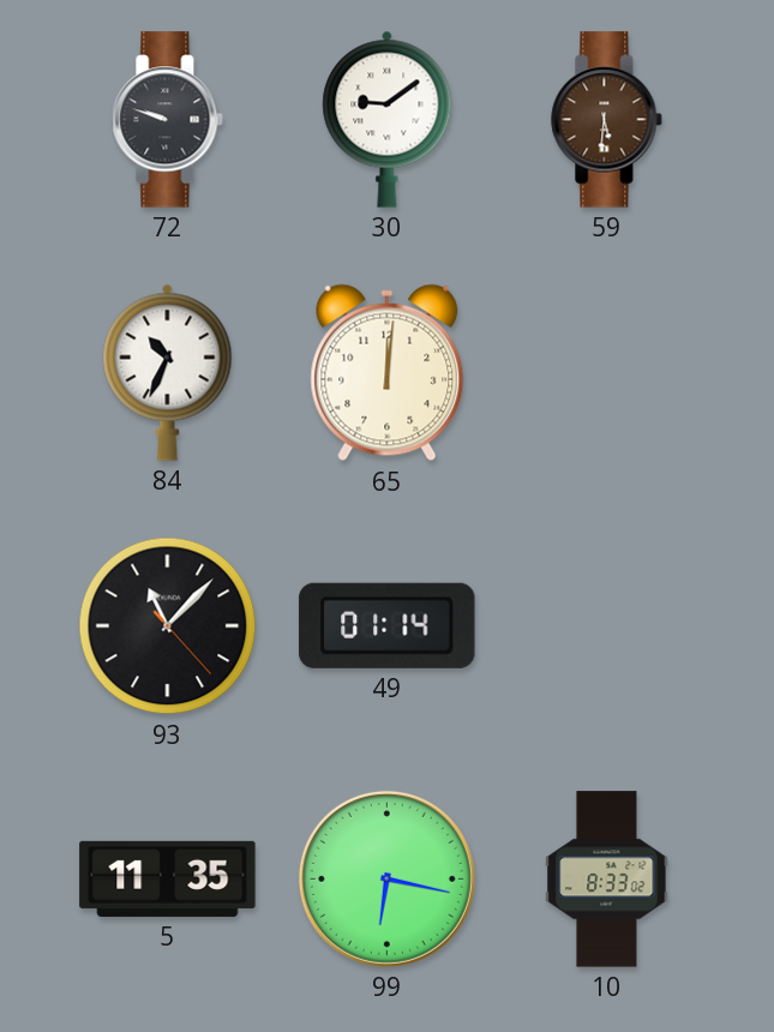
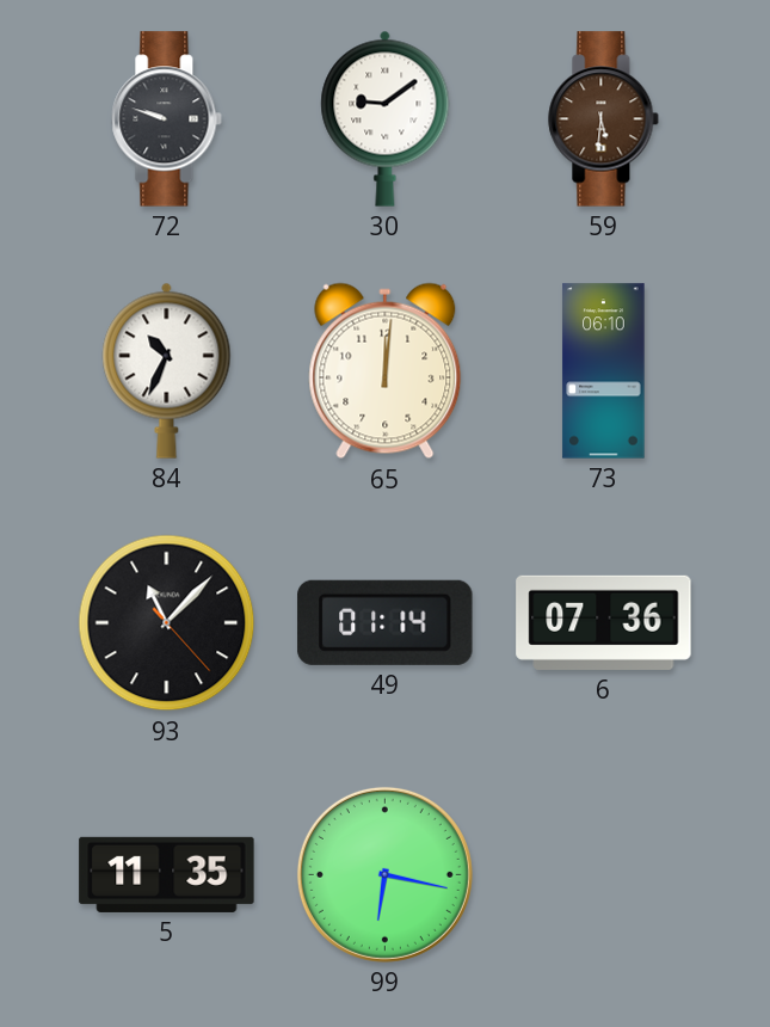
73: none -> 06:10
6: none -> 07:36
10: 8:33 -> none
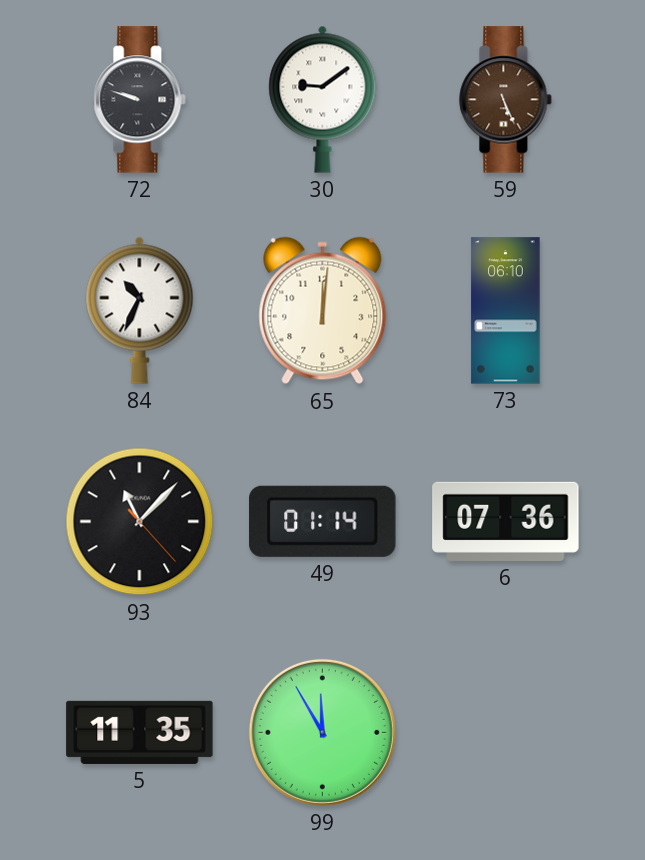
59: 5:31 -> 5:26
99: 6:17 -> 11:55
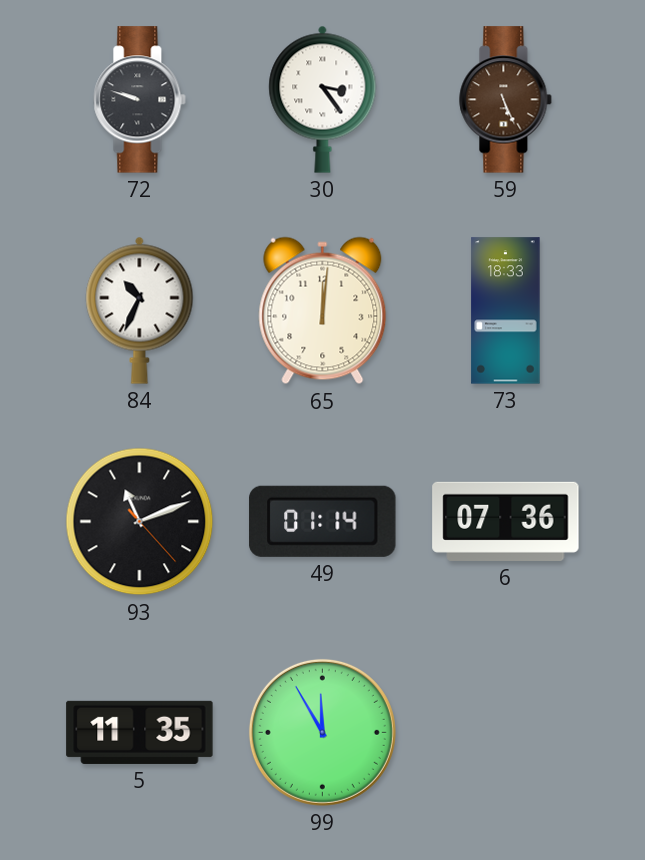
30: 9:09 -> 3:24
73: 06:10 -> 18:33
93: 11:07 -> 11:11
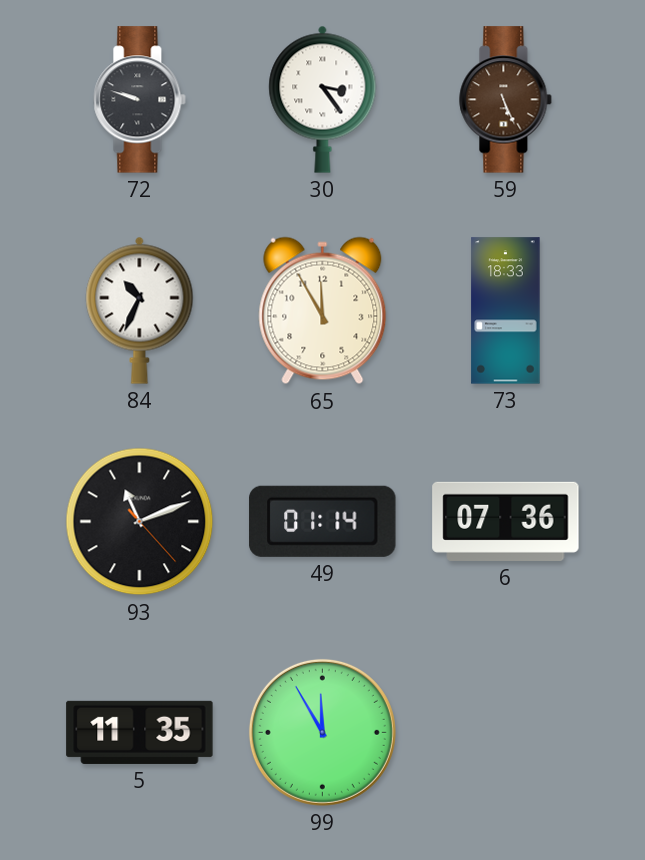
65: 12:01 -> 11:55
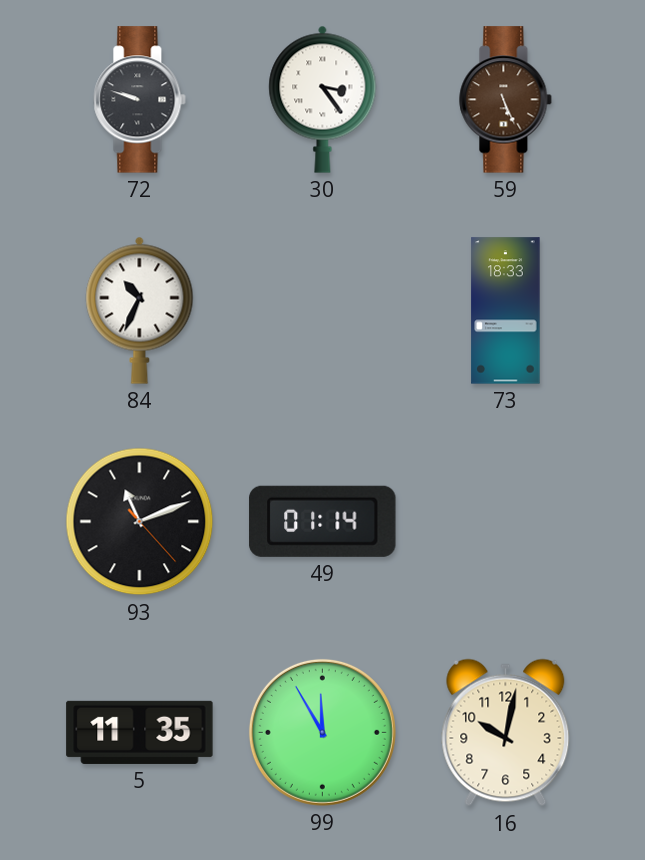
65: 11:55 -> none
6: 07:36 -> none
16: none -> 10:02
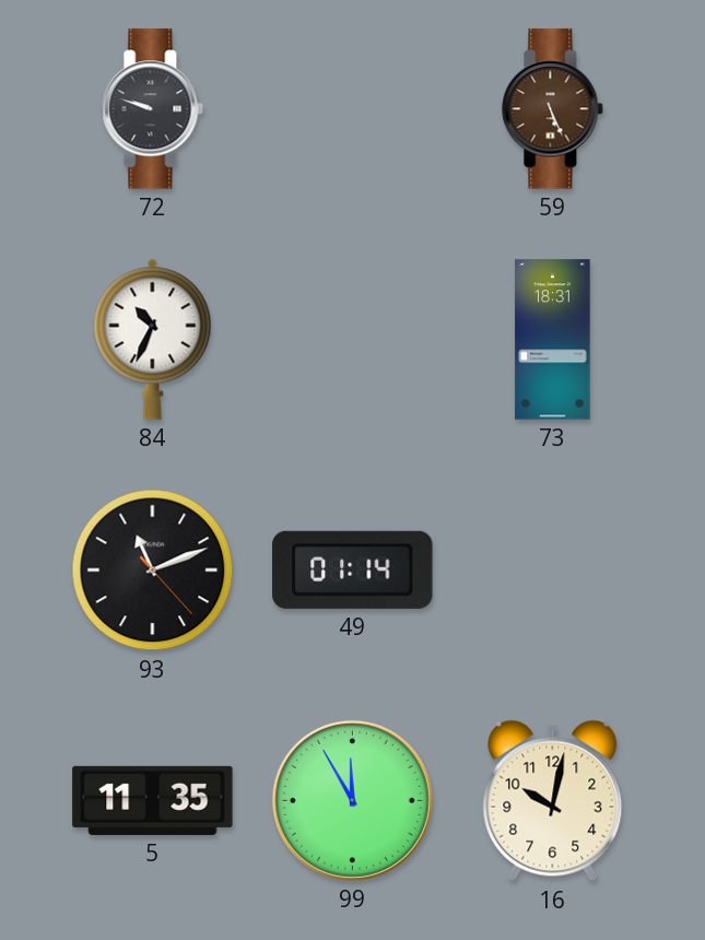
30: 3:24 -> none
73: 18:33 -> 18:31
